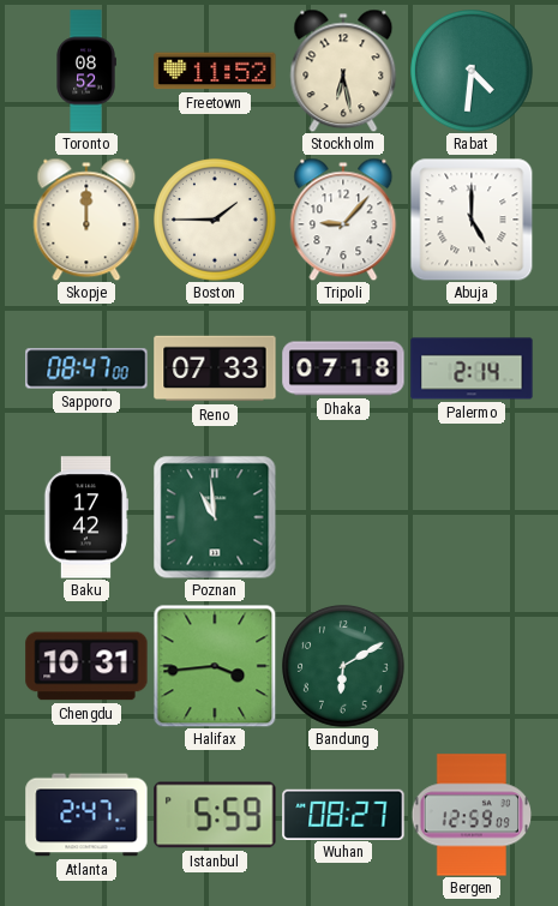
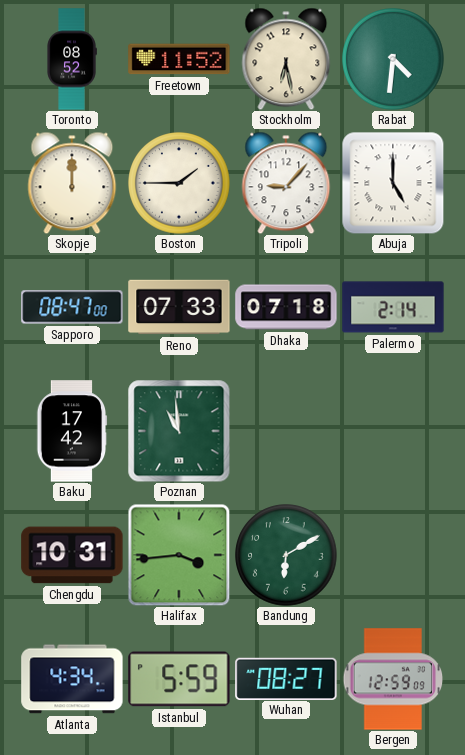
Atlanta: 2:47 -> 4:34
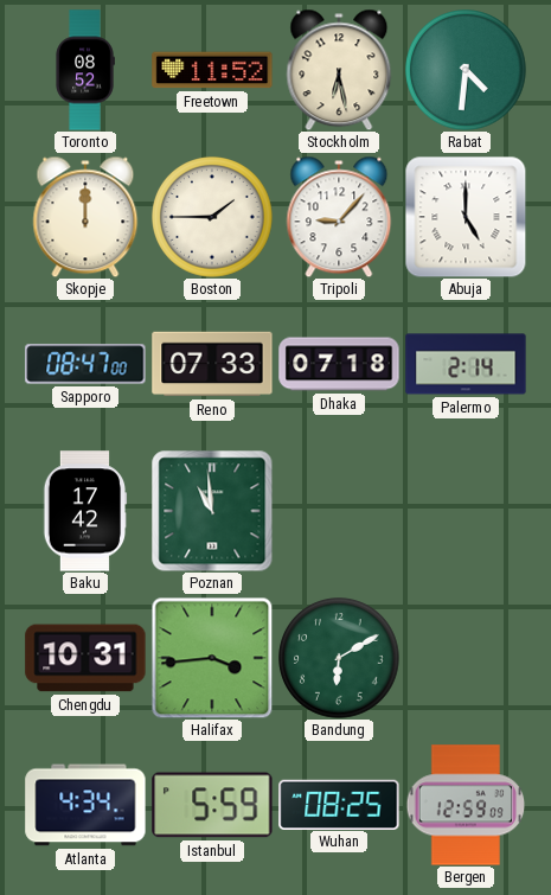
Wuhan: 08:27 -> 08:25
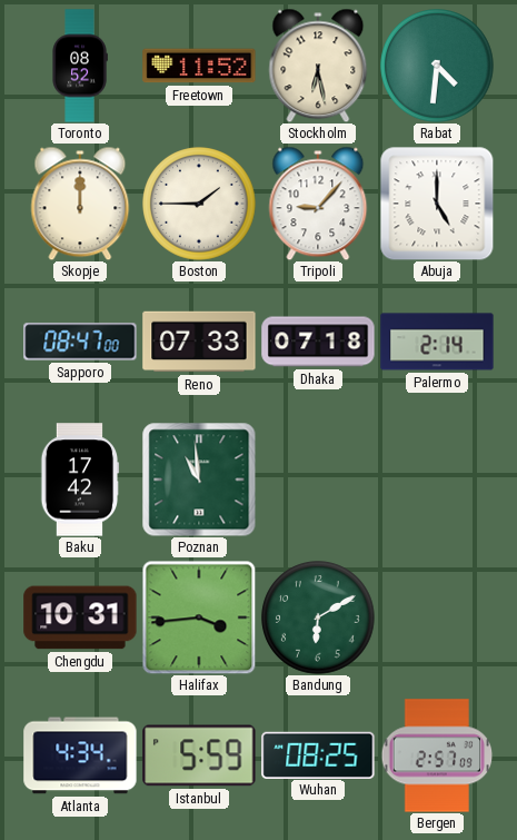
Bergen: 12:59 -> 2:57
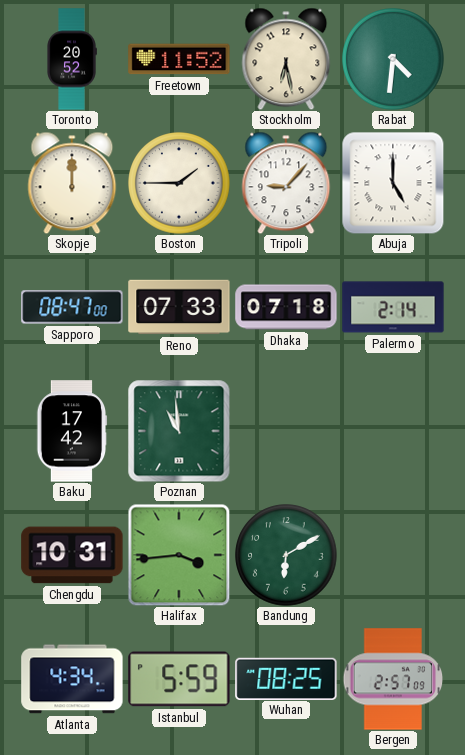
Toronto: 08:52 -> 20:52
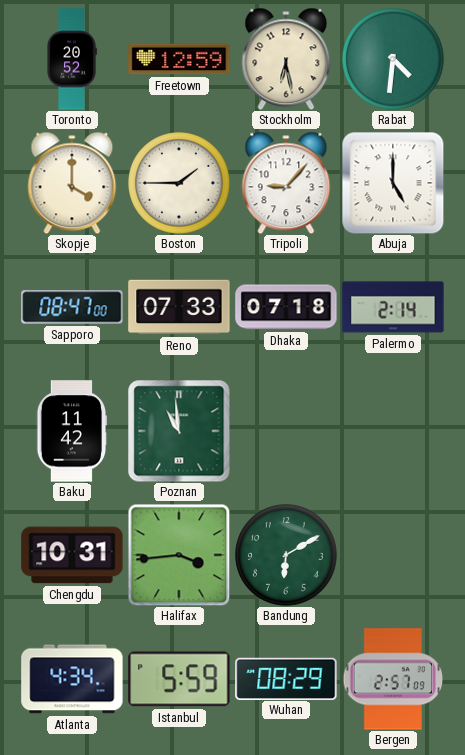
Freetown: 11:52 -> 12:59
Skopje: 12:00 -> 4:00
Baku: 17:42 -> 11:42
Wuhan: 08:25 -> 08:29
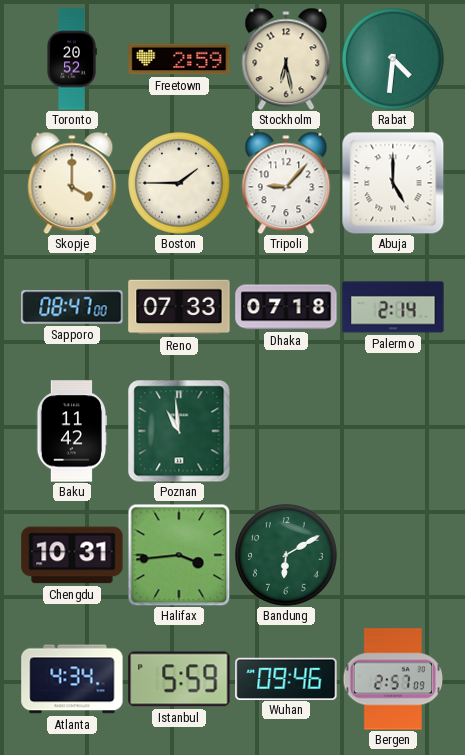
Freetown: 12:59 -> 2:59
Wuhan: 08:29 -> 09:46
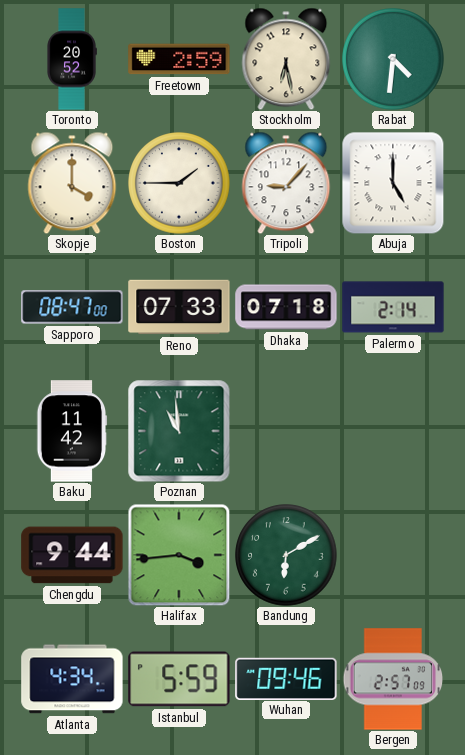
Chengdu: 10:31 -> 9:44
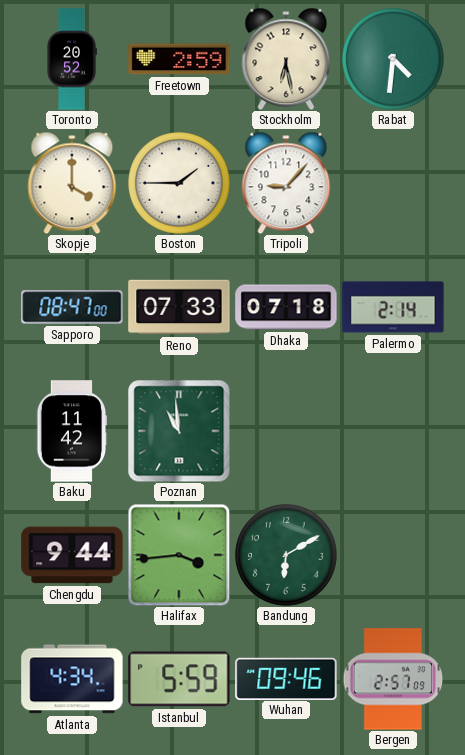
Abuja: 5:00 -> none
